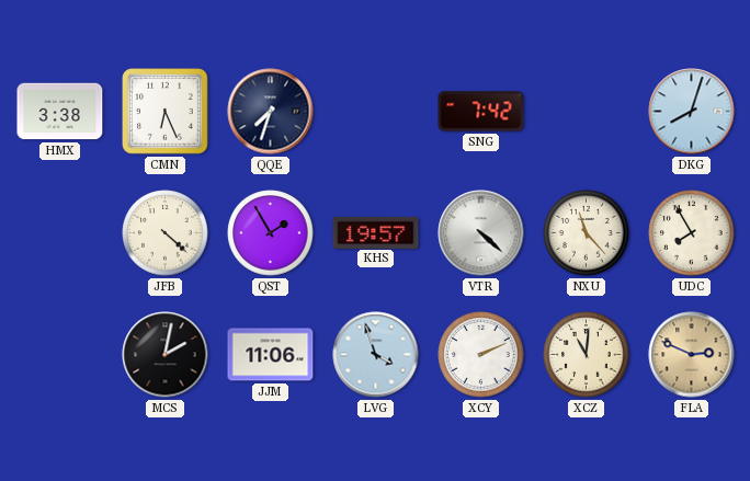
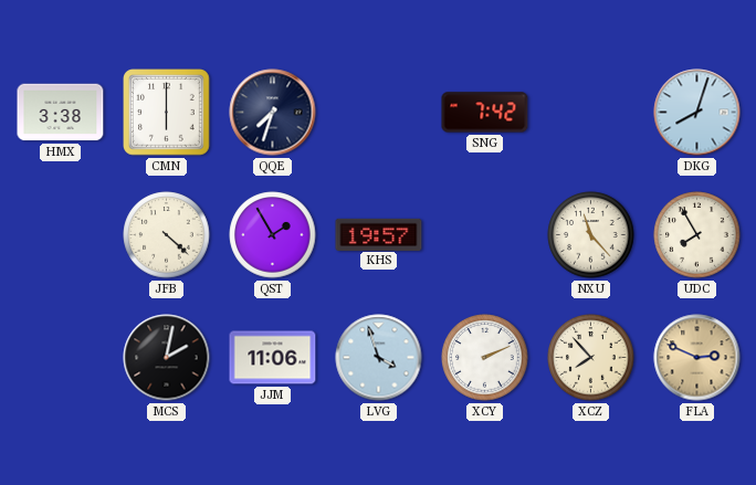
CMN: 6:26 -> 6:00
VTR: 4:22 -> none
XCZ: 11:01 -> 7:53
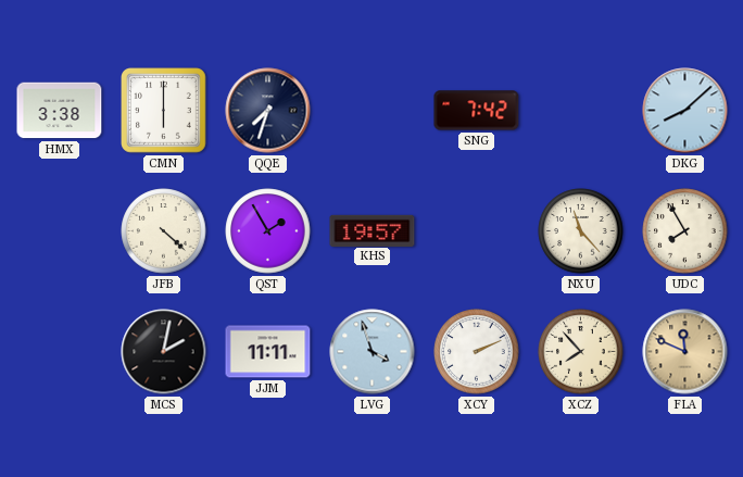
DKG: 8:03 -> 8:08
JJM: 11:06 -> 11:11
FLA: 2:49 -> 11:49
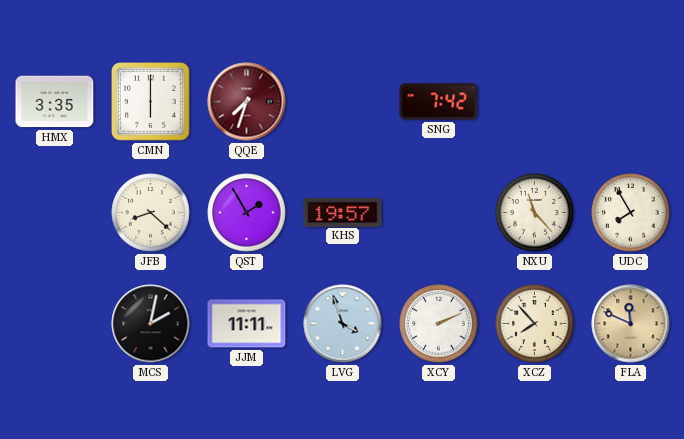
HMX: 3:38 -> 3:35
QQE dial: navy -> burgundy
DKG: 8:08 -> none
JFB: 4:22 -> 8:22
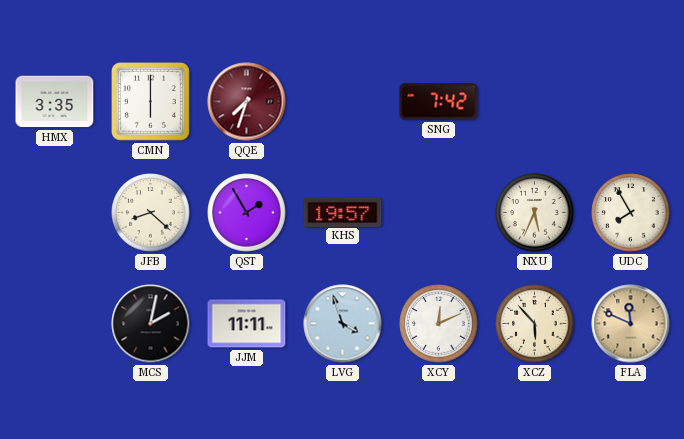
NXU: 11:23 -> 5:34
XCY: 2:11 -> 12:11
XCZ: 7:53 -> 5:53
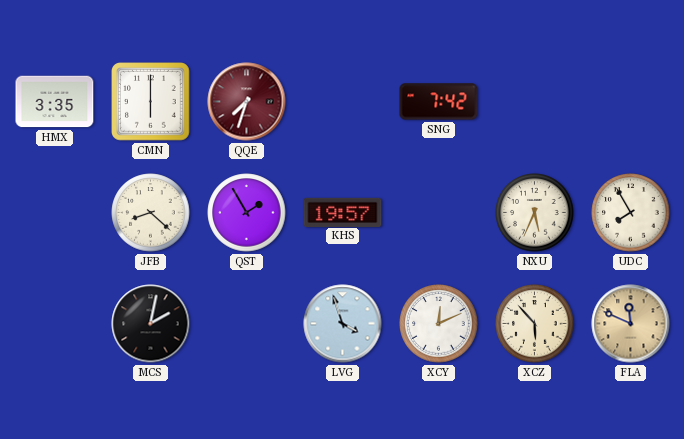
JJM: 11:11 -> none
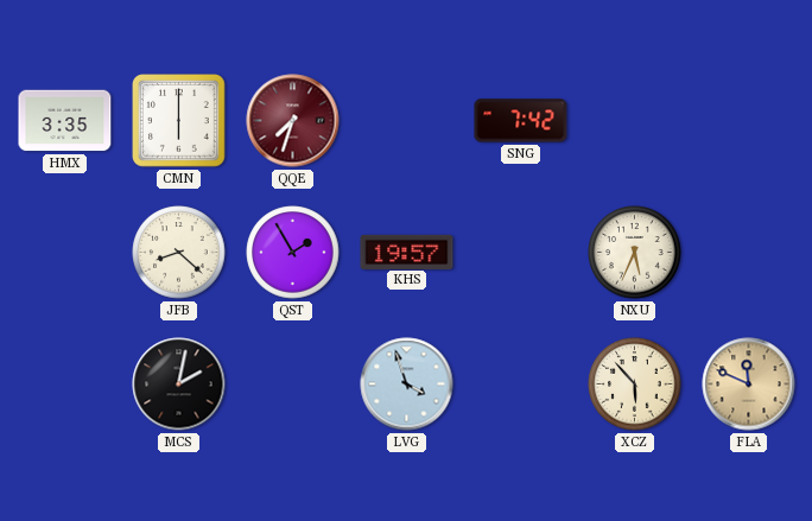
UDC: 7:55 -> none
XCY: 12:11 -> none
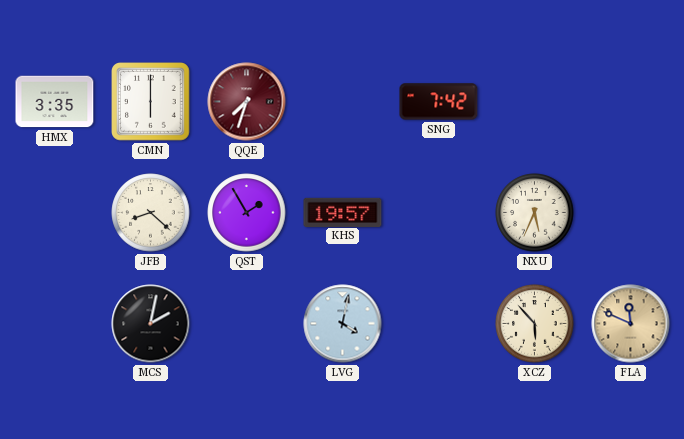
LVG: 3:57 -> 4:02
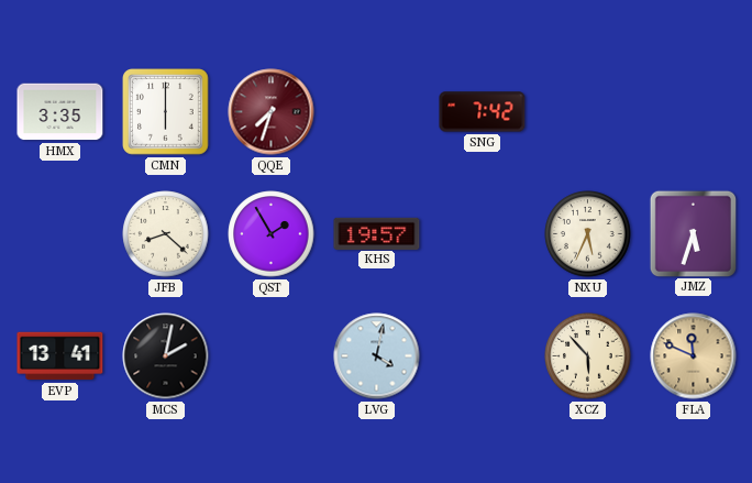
JMZ: none -> 5:33
EVP: none -> 13:41
